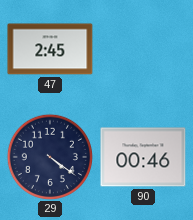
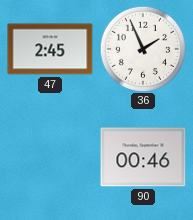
36: none -> 1:56
29: 4:21 -> none
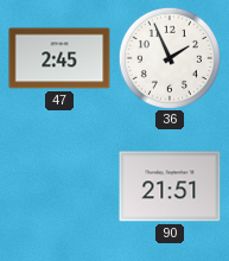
90: 00:46 -> 21:51
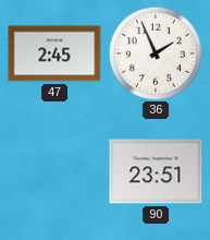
90: 21:51 -> 23:51
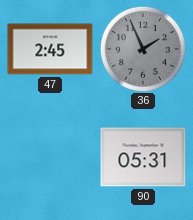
36 dial: white -> grey
90: 23:51 -> 05:31
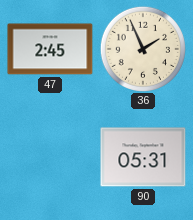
36 dial: grey -> cream
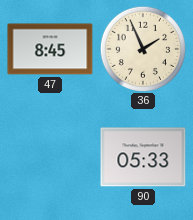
47: 2:45 -> 8:45
90: 05:31 -> 05:33
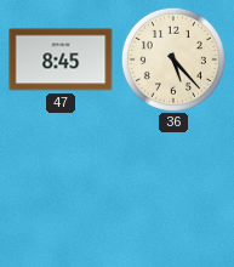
36: 1:56 -> 5:23
90: 05:33 -> none
